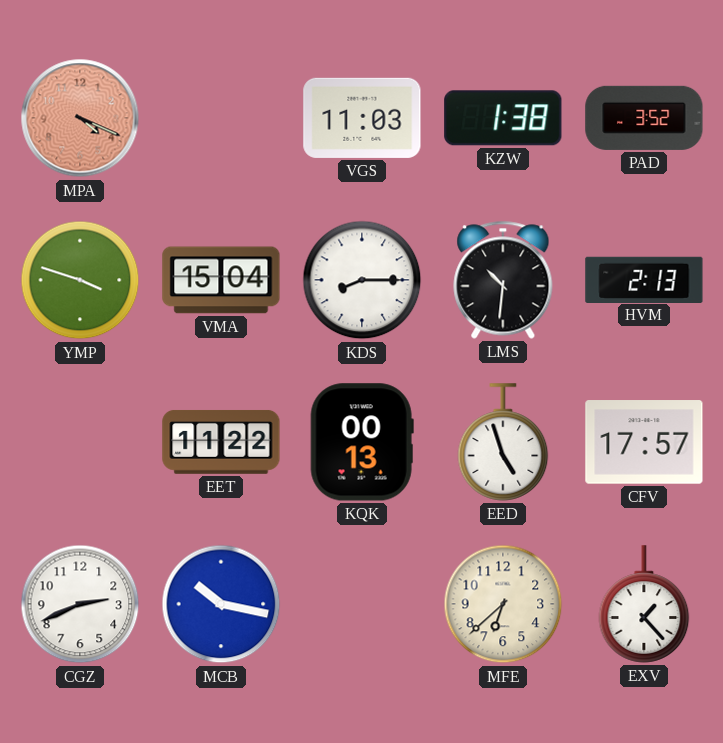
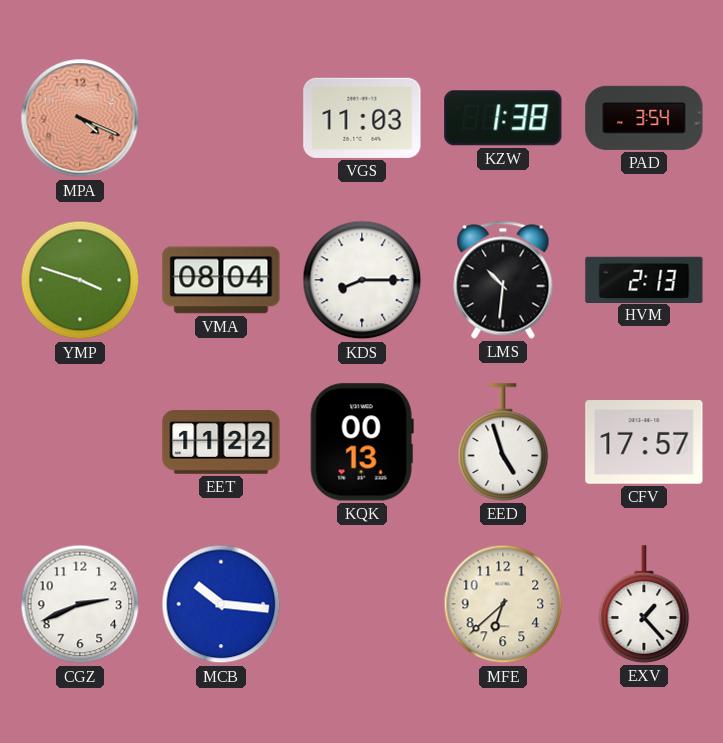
PAD: 3:52 -> 3:54
VMA: 15:04 -> 08:04
MCB: 10:17 -> 10:16
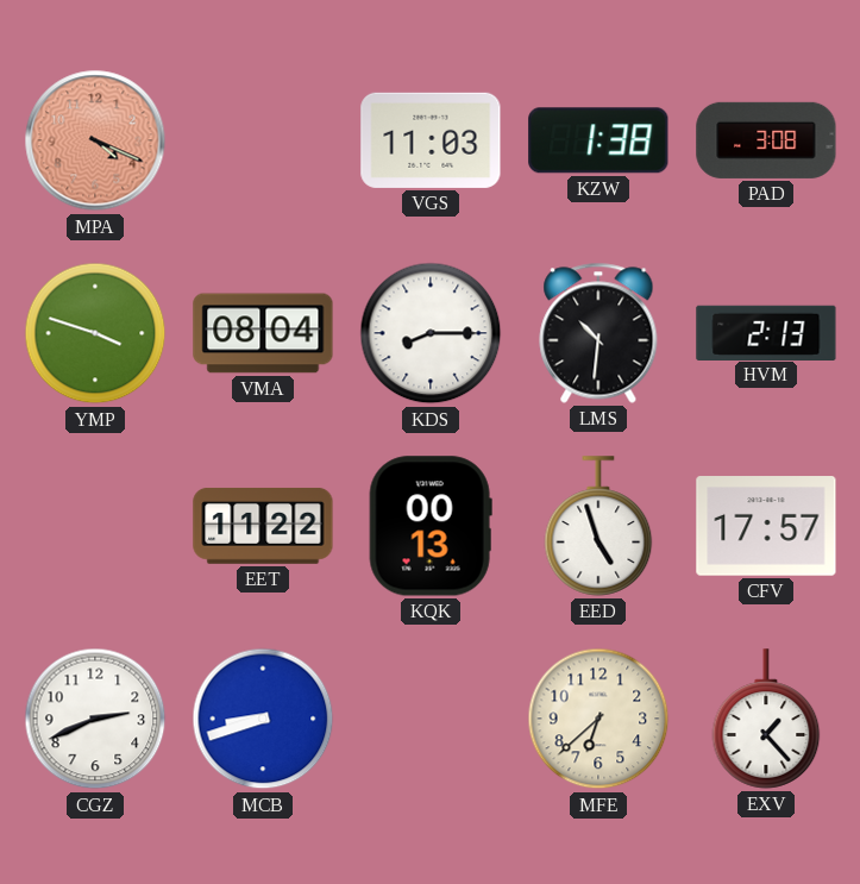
PAD: 3:54 -> 3:08
MCB: 10:16 -> 8:42
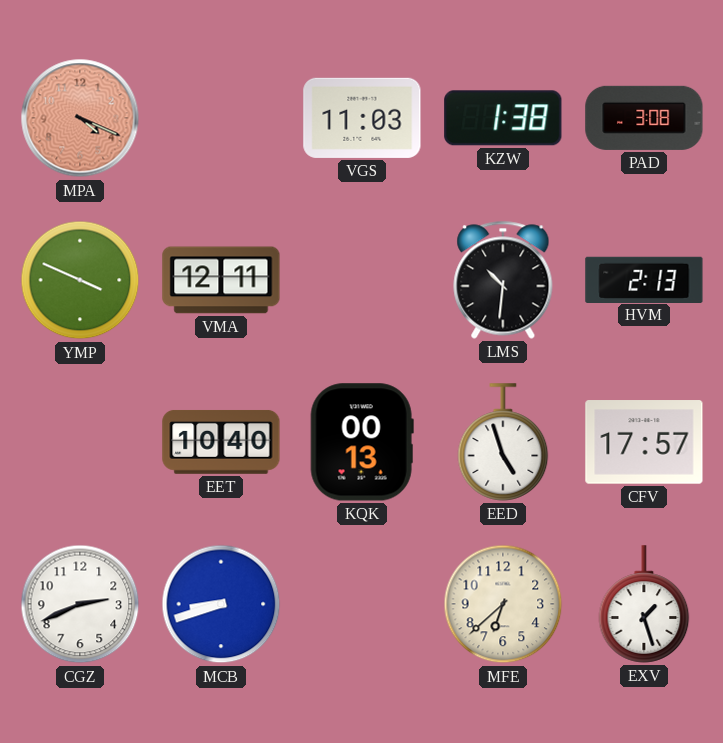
YMP: 3:48 -> 3:49
VMA: 08:04 -> 12:11
KDS: 8:15 -> none
EET: 11:22 -> 10:40
EXV: 1:23 -> 1:27
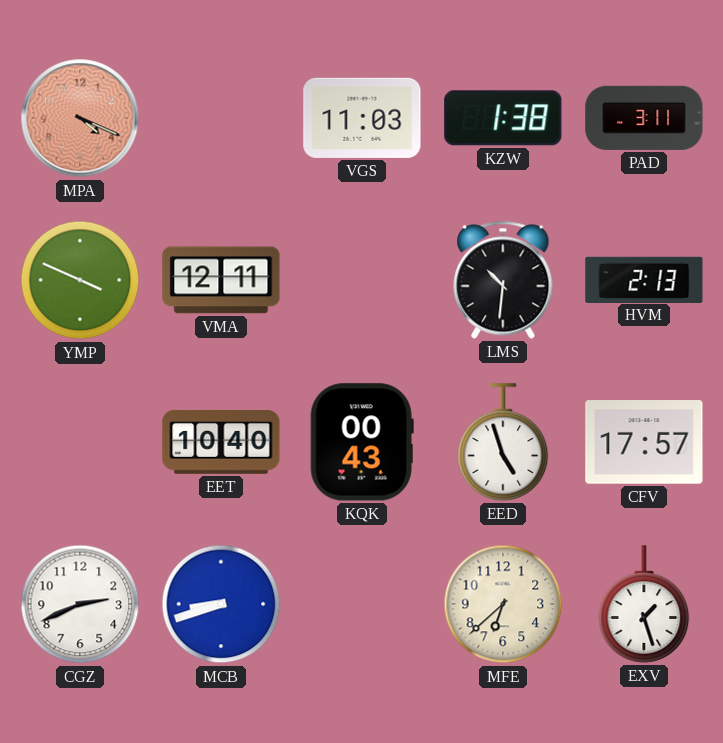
PAD: 3:08 -> 3:11
KQK: 00:13 -> 00:43
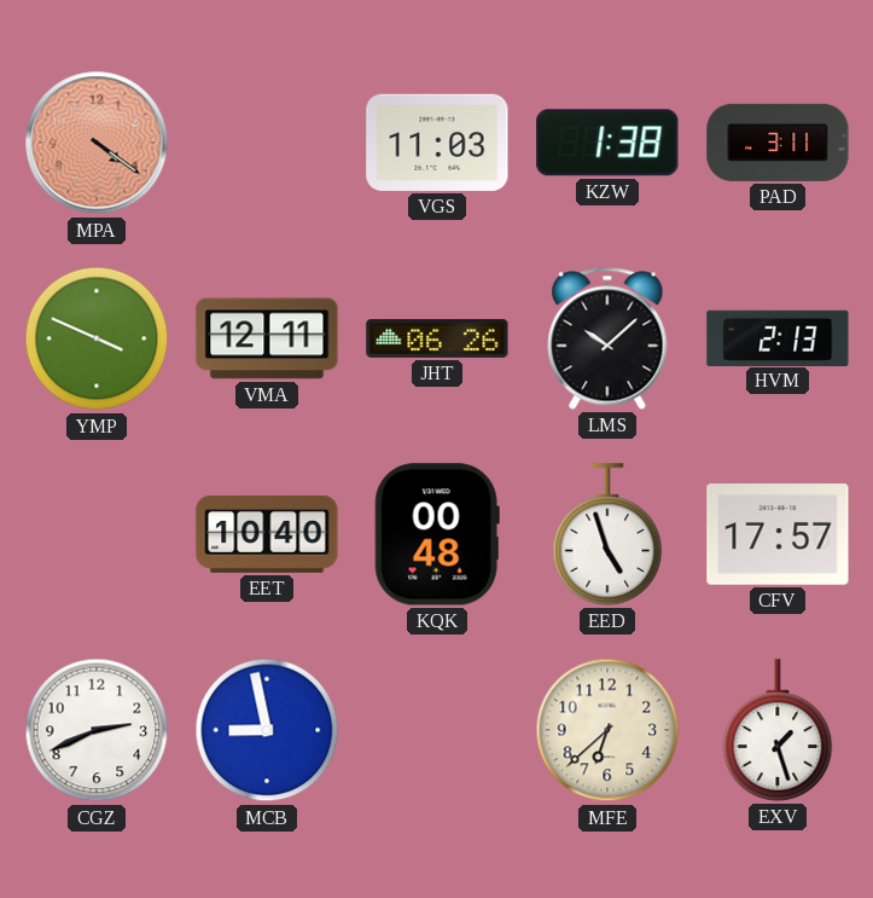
MPA: 4:19 -> 4:21
JHT: none -> 06:26
LMS: 10:31 -> 10:08
KQK: 00:43 -> 00:48
MCB: 8:42 -> 8:58
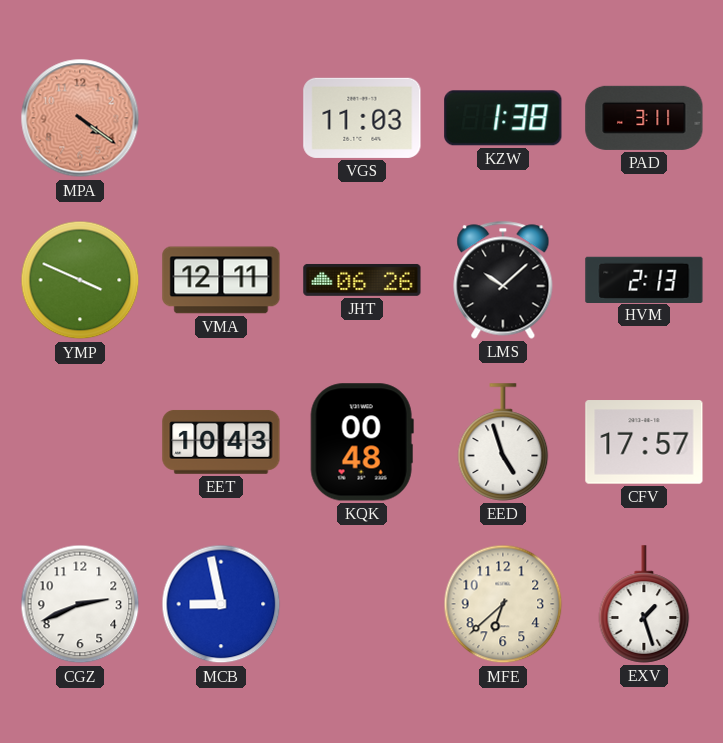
EET: 10:40 -> 10:43
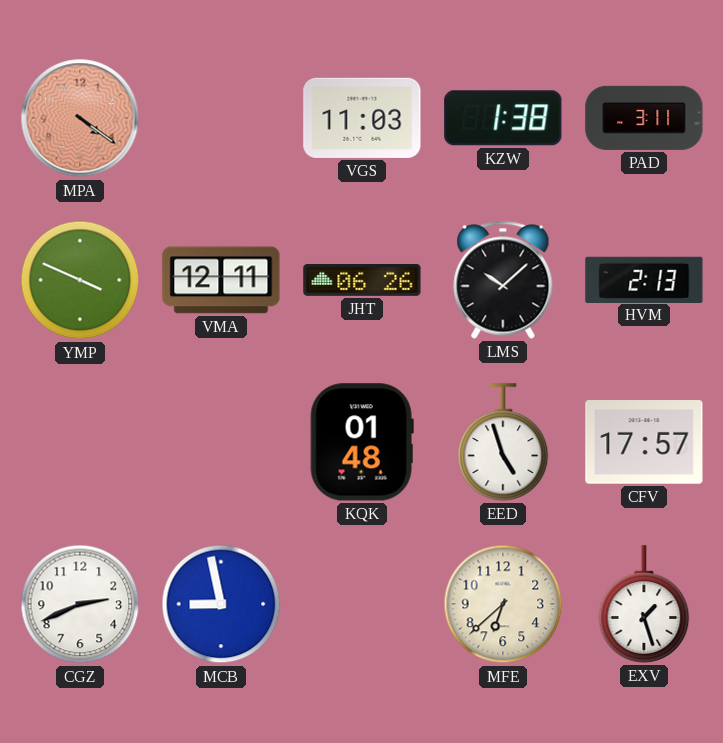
EET: 10:43 -> none
KQK: 00:48 -> 01:48
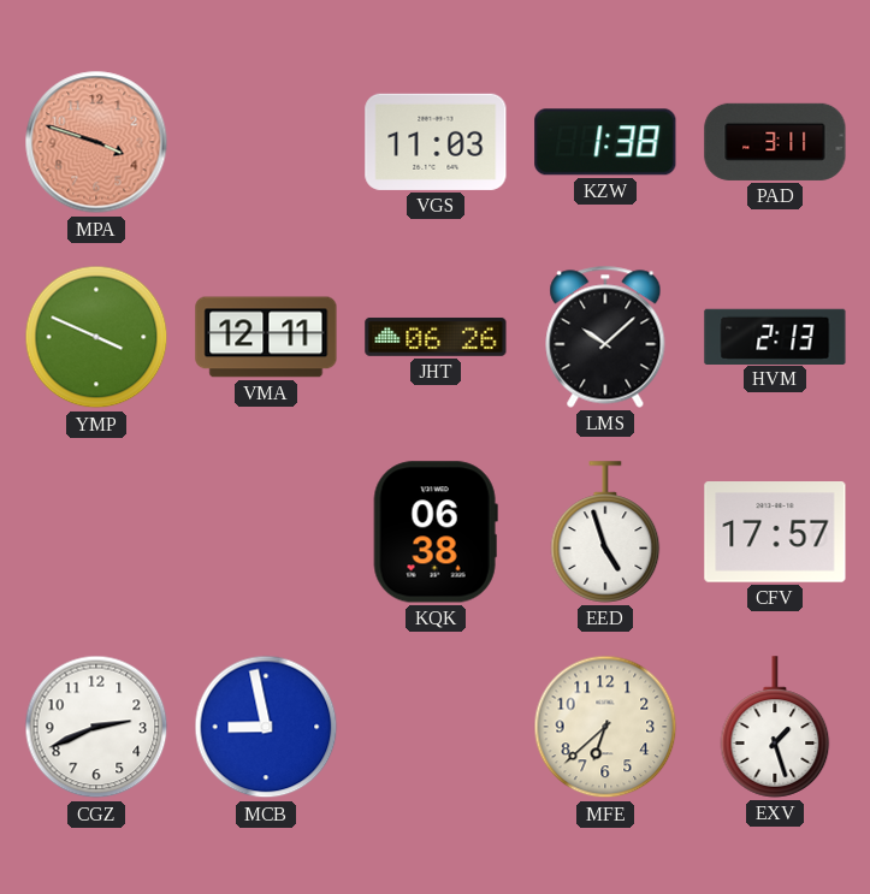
MPA: 4:21 -> 3:48
KQK: 01:48 -> 06:38
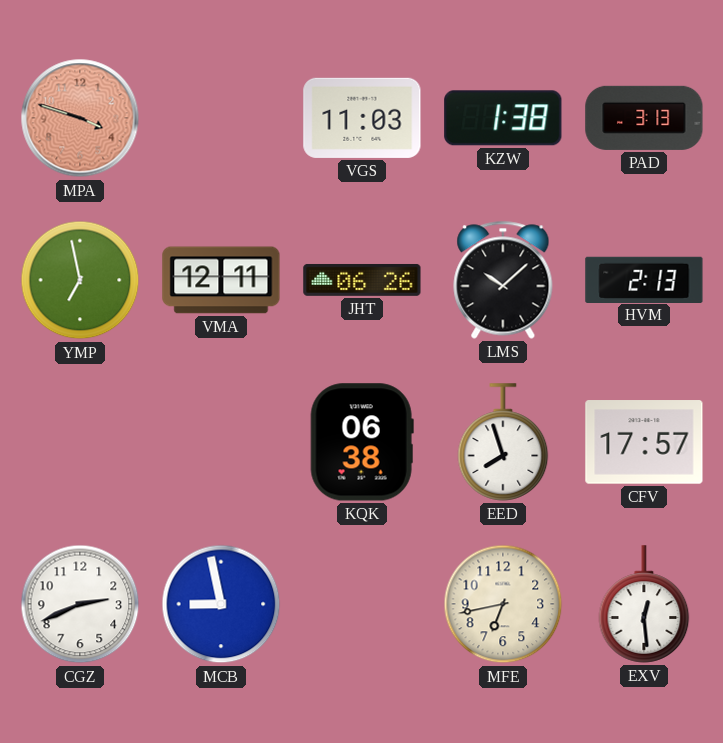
PAD: 3:11 -> 3:13
YMP: 3:49 -> 6:58
EED: 4:57 -> 7:57
MFE: 6:38 -> 6:43
EXV: 1:27 -> 12:29
